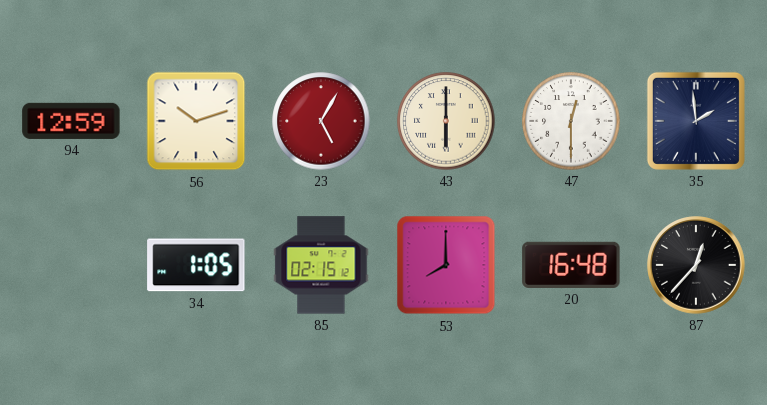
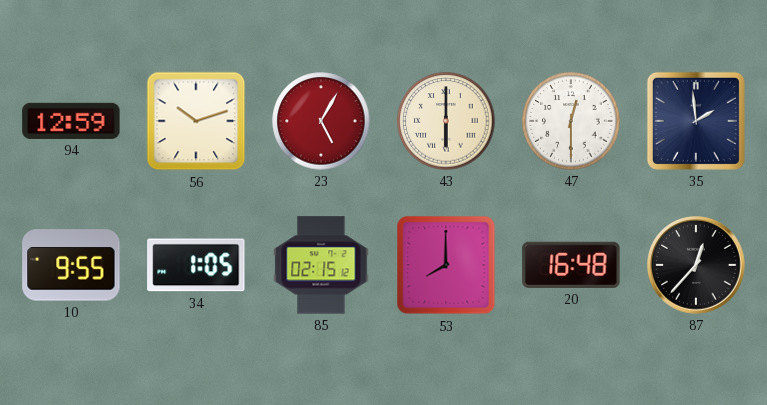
10: none -> 9:55
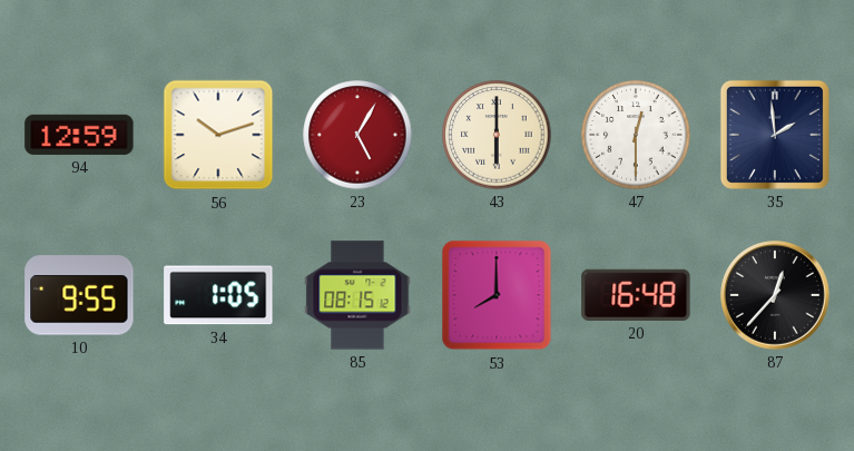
85: 02:15 -> 08:15
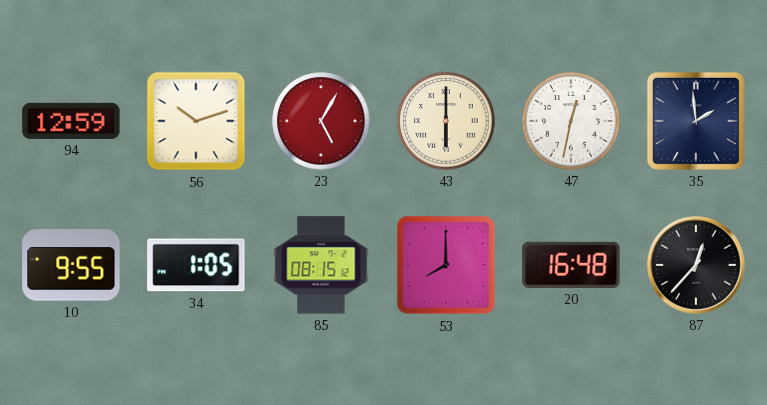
47: 12:30 -> 12:32
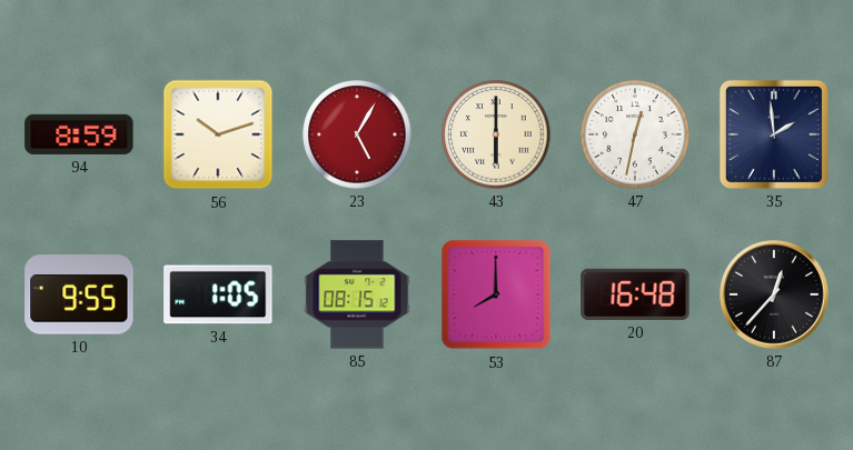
94: 12:59 -> 8:59
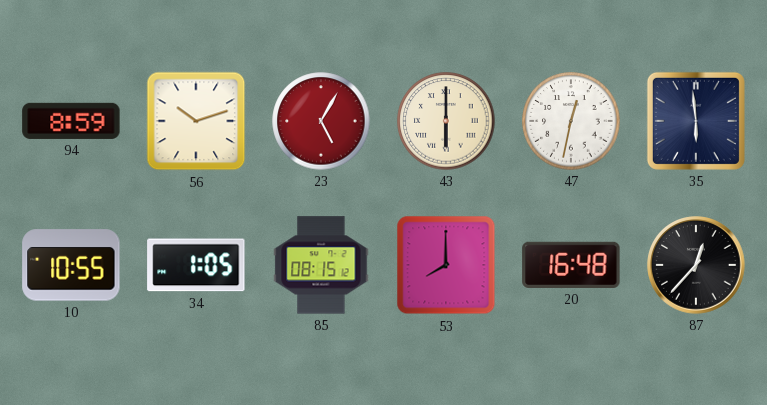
35: 1:59 -> 5:59
10: 9:55 -> 10:55
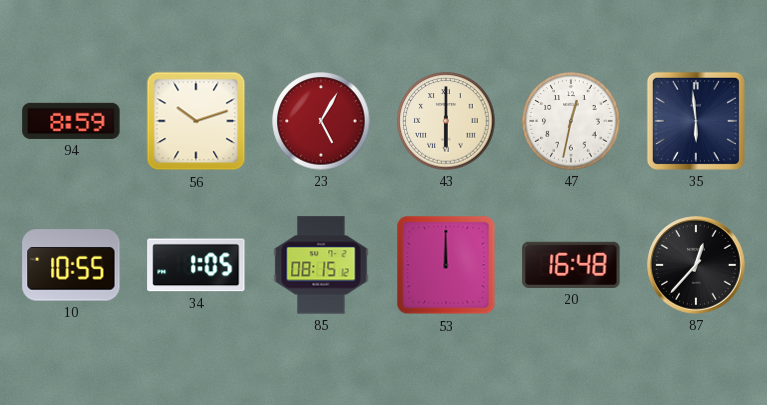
53: 8:00 -> 12:00
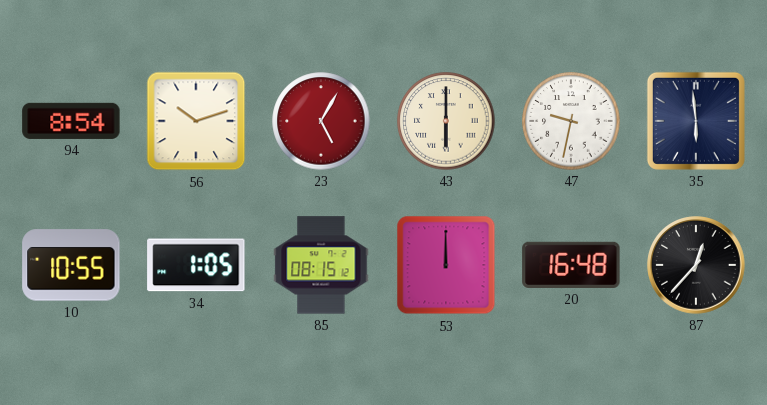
94: 8:59 -> 8:54
47: 12:32 -> 9:32
